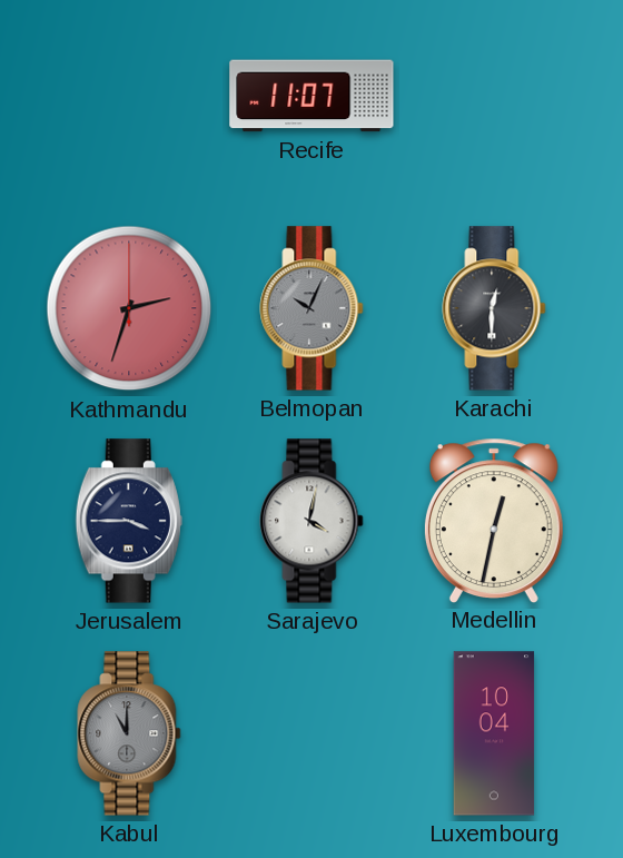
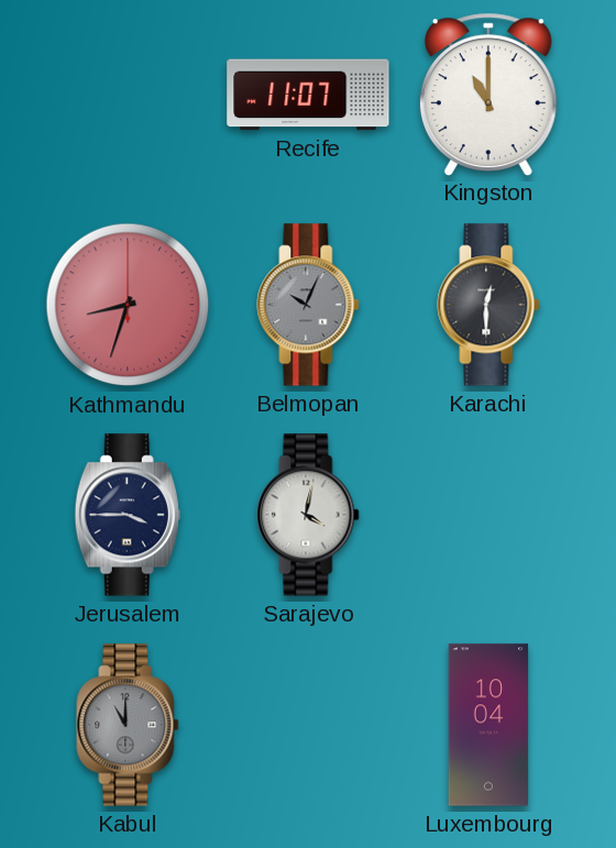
Kingston: none -> 11:00
Kathmandu: 2:33 -> 8:33
Medellin: 12:32 -> none
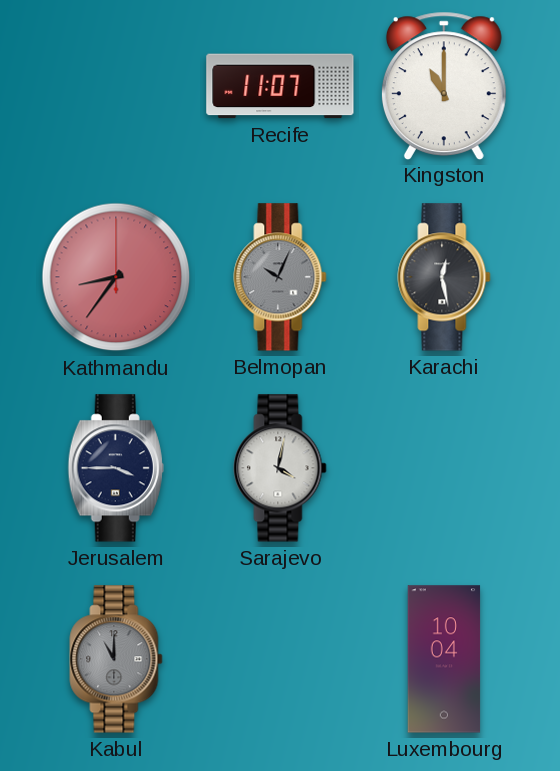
Kathmandu: 8:33 -> 8:36
Karachi: 12:30 -> 12:28
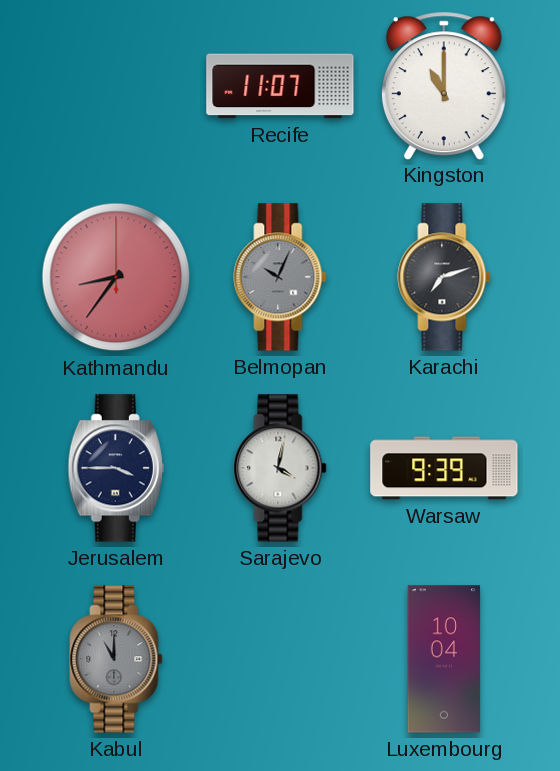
Karachi: 12:28 -> 7:12
Warsaw: none -> 9:39
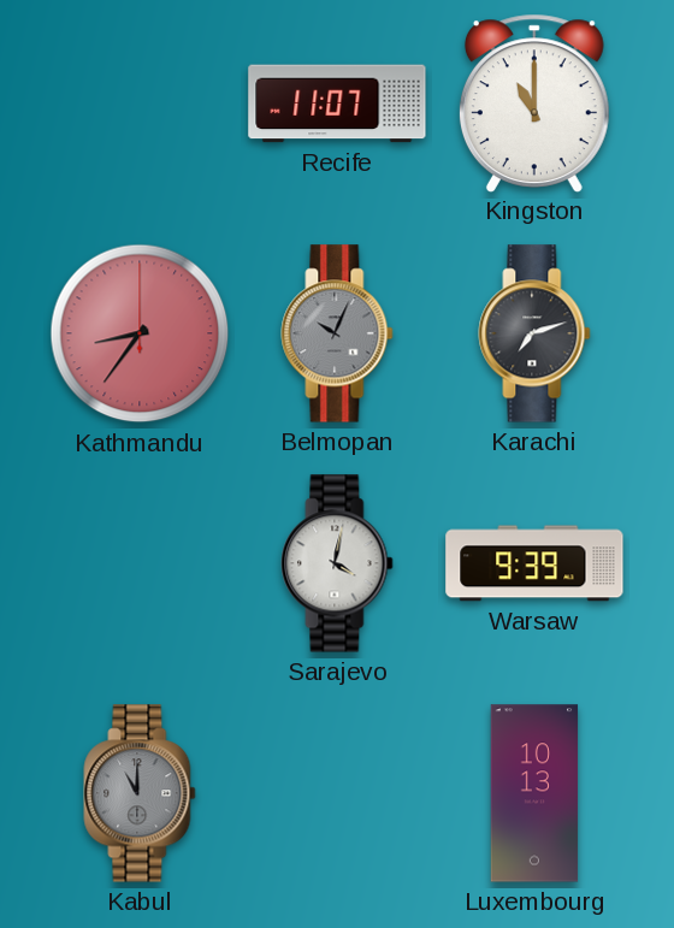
Jerusalem: 3:45 -> none
Luxembourg: 10:04 -> 10:13
